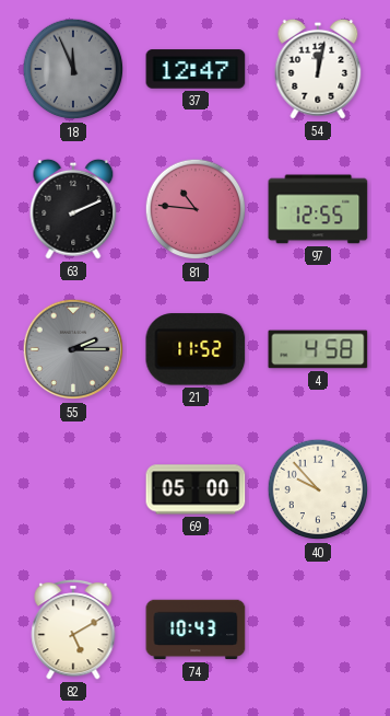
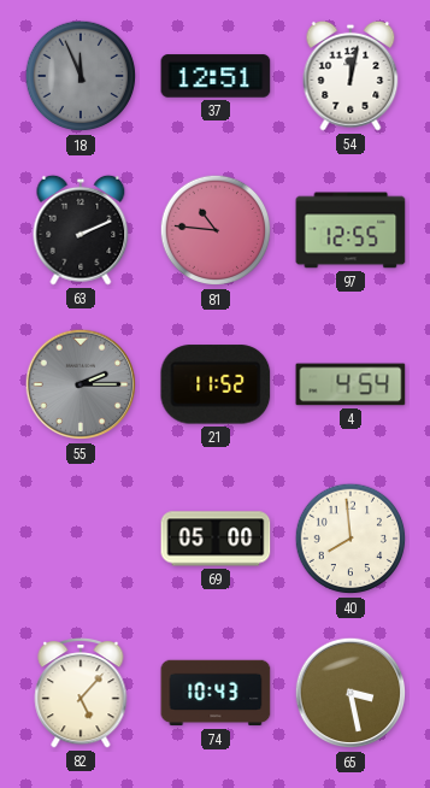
37: 12:47 -> 12:51
4: 4:58 -> 4:54
40: 9:53 -> 7:59
82: 5:10 -> 5:07
65: none -> 3:28
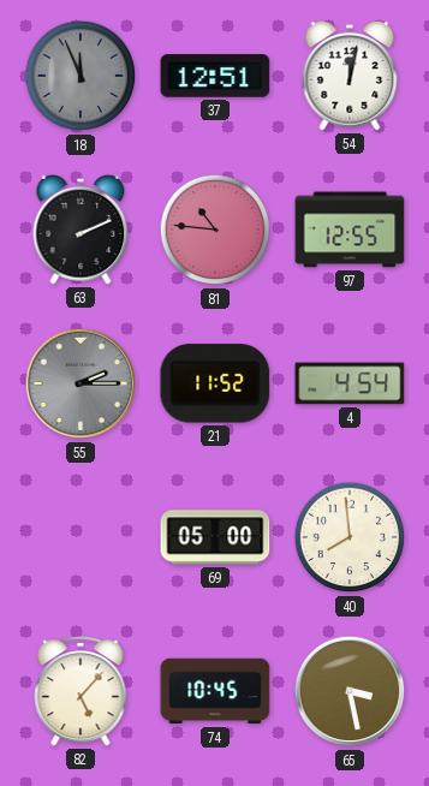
74: 10:43 -> 10:45
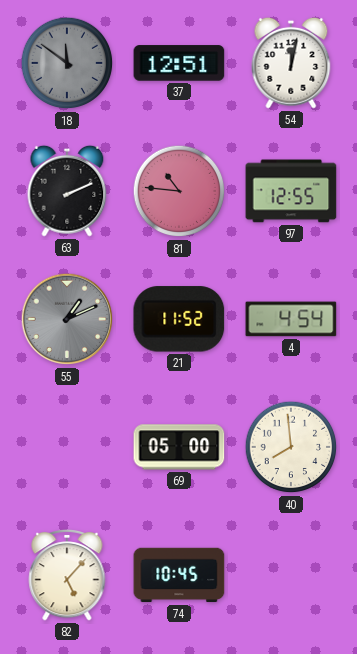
18: 11:56 -> 11:51
55: 2:15 -> 1:11
65: 3:28 -> none
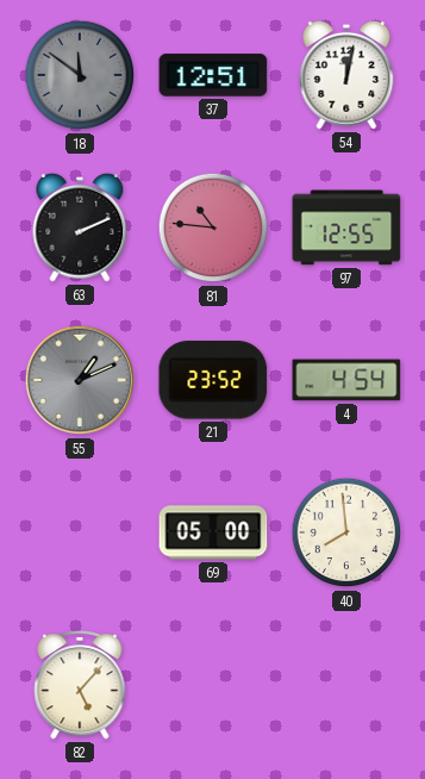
21: 11:52 -> 23:52
74: 10:45 -> none
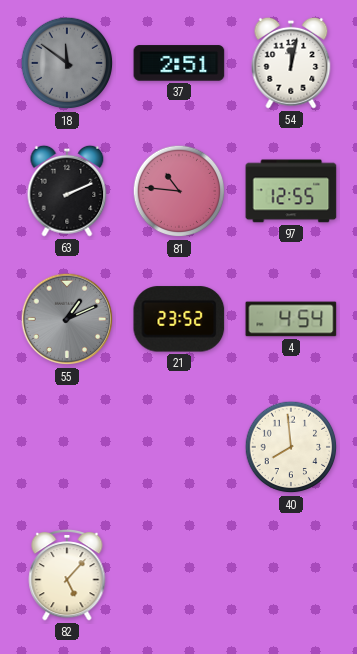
37: 12:51 -> 2:51
69: 05:00 -> none
